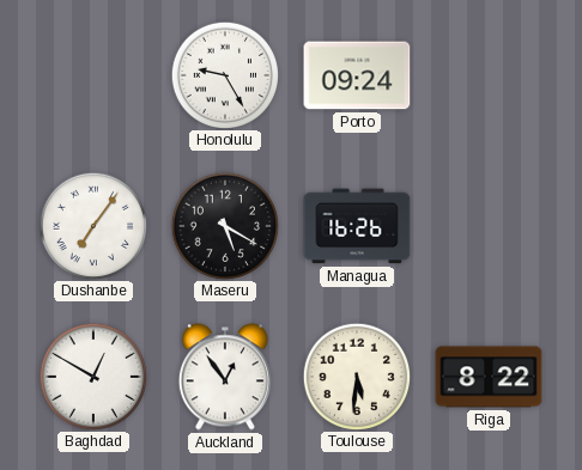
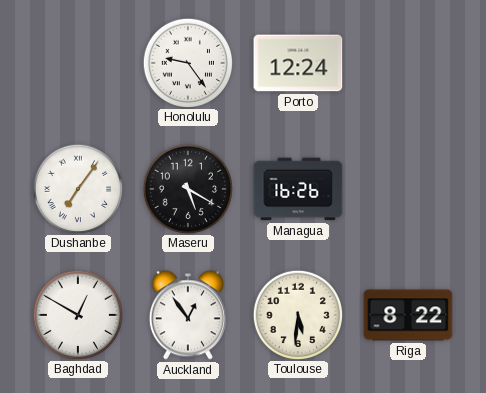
Honolulu: 9:25 -> 9:24
Porto: 09:24 -> 12:24
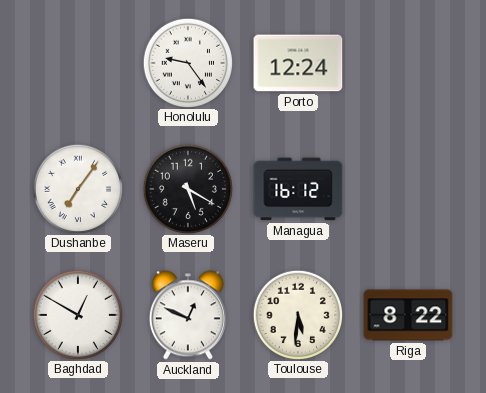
Managua: 16:26 -> 16:12
Auckland: 12:54 -> 12:49
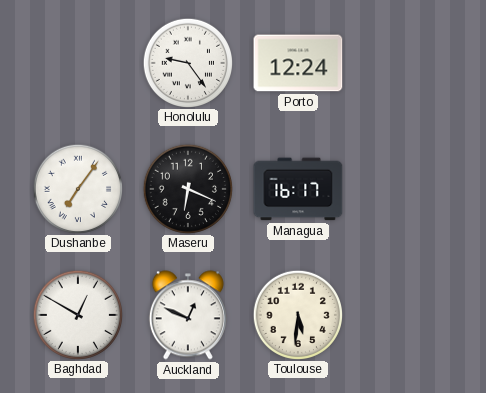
Maseru: 5:20 -> 6:19
Managua: 16:12 -> 16:17
Riga: 8:22 -> none
